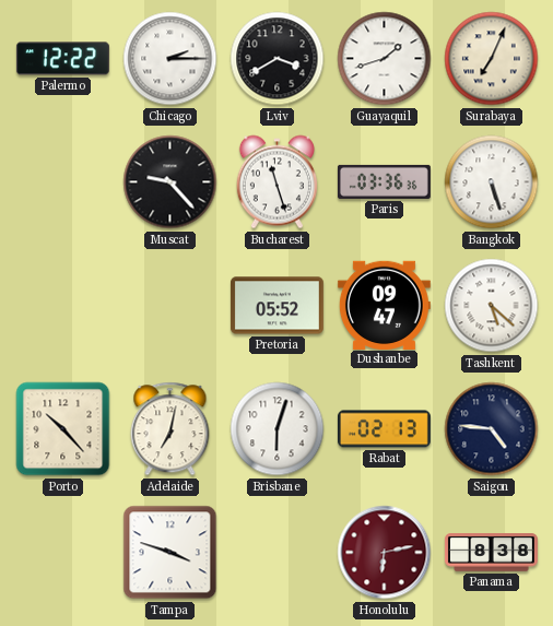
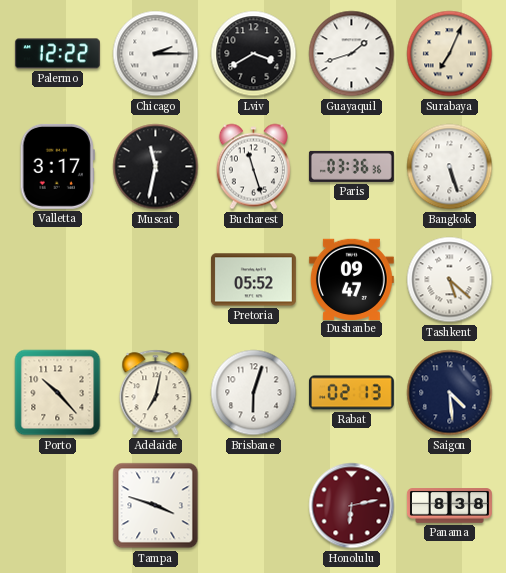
Valletta: none -> 3:17
Muscat: 9:23 -> 11:32
Saigon: 4:46 -> 4:29
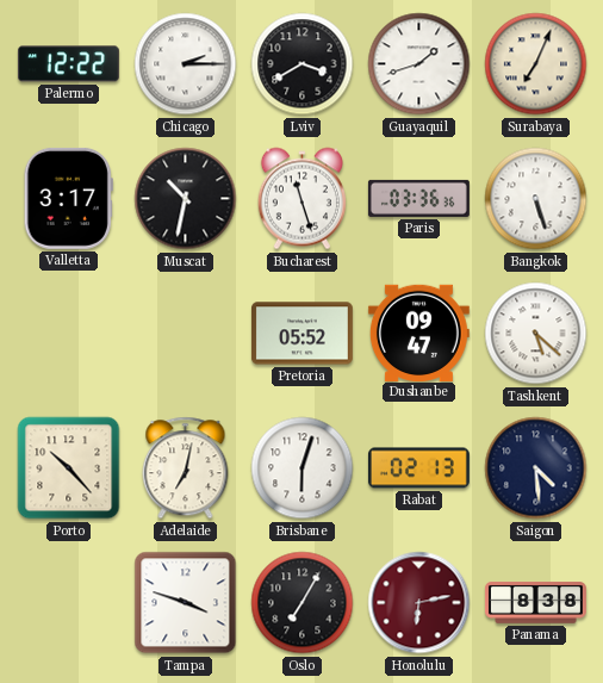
Muscat: 11:32 -> 10:32
Oslo: none -> 7:05
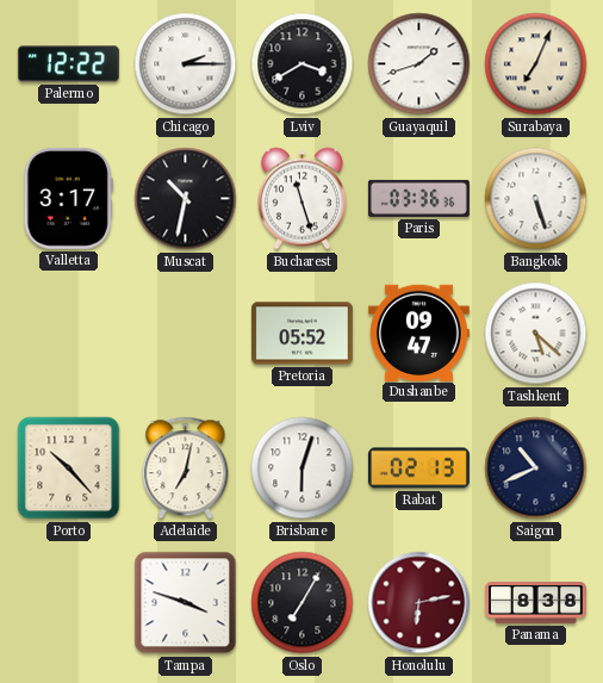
Saigon: 4:29 -> 10:41
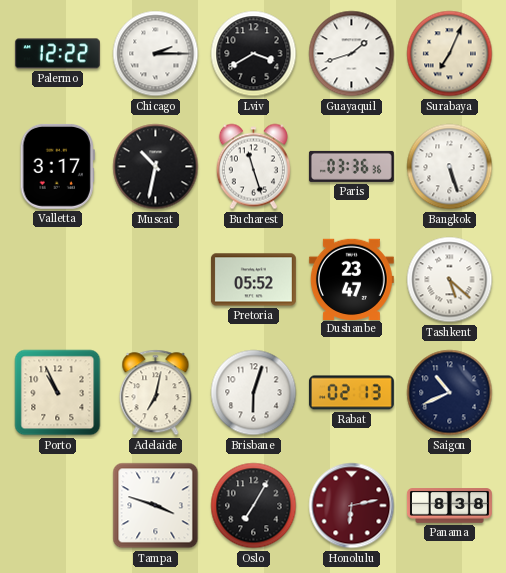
Dushanbe: 09:47 -> 23:47
Porto: 10:23 -> 10:56
